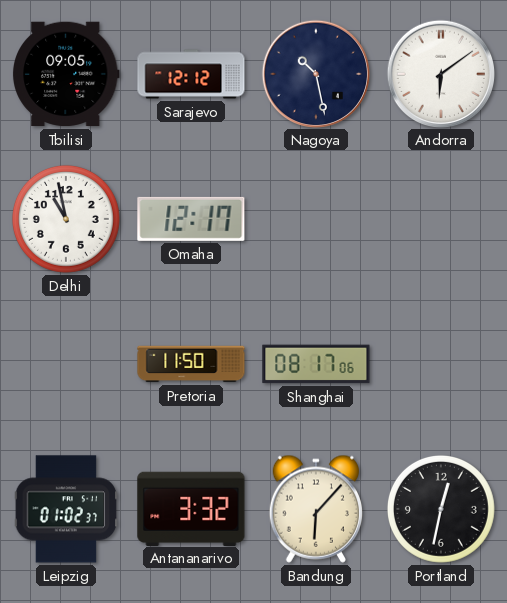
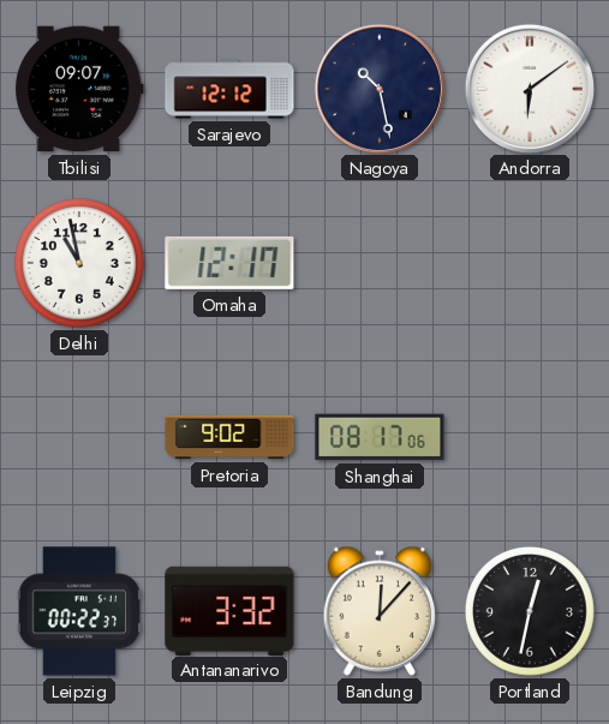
Tbilisi: 09:05 -> 09:07
Pretoria: 11:50 -> 9:02
Leipzig: 01:02 -> 00:22
Bandung: 6:07 -> 12:07
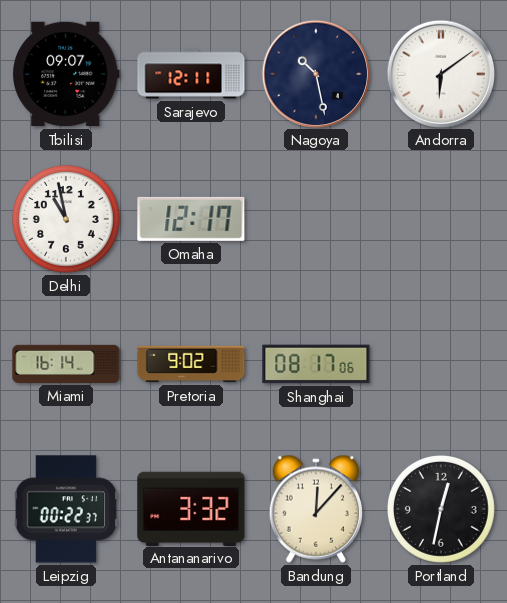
Sarajevo: 12:12 -> 12:11
Miami: none -> 16:14
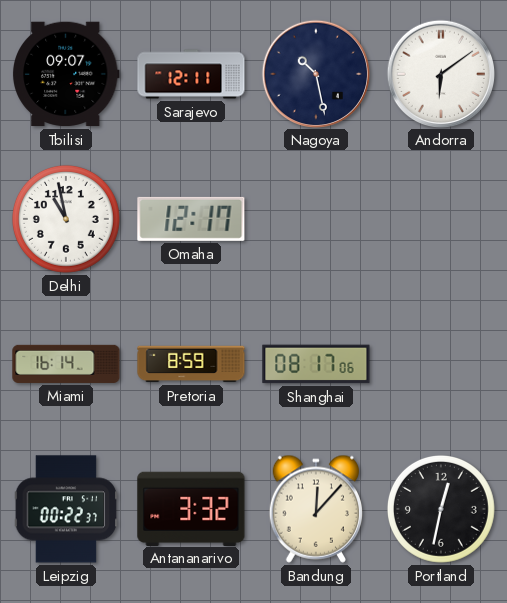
Pretoria: 9:02 -> 8:59
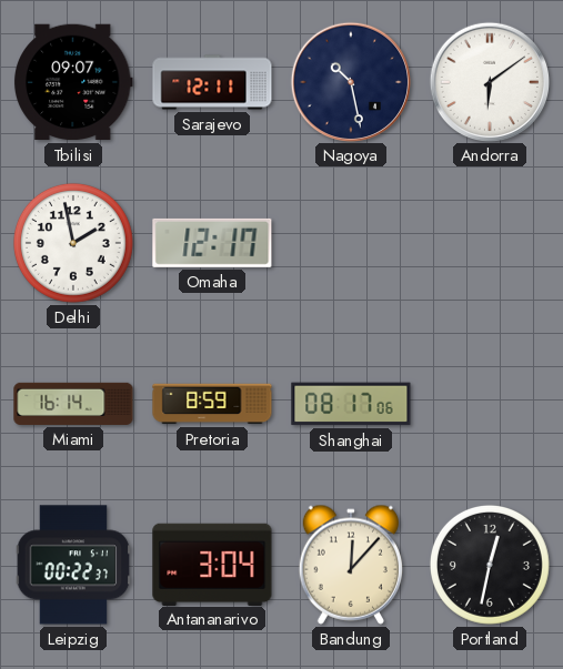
Delhi: 10:58 -> 1:58
Antananarivo: 3:32 -> 3:04
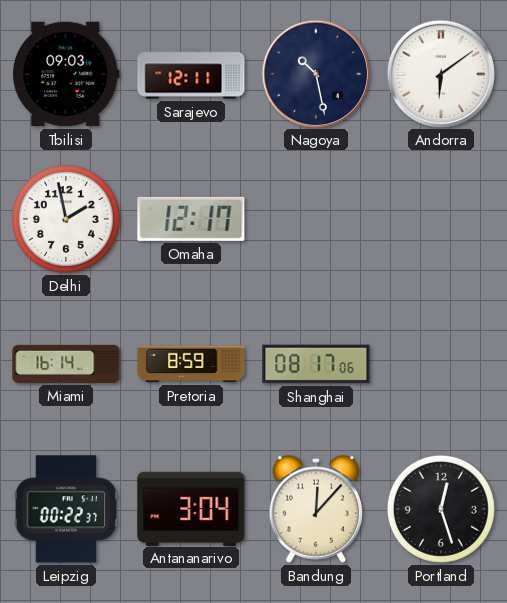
Tbilisi: 09:07 -> 09:03
Portland: 12:32 -> 12:27
